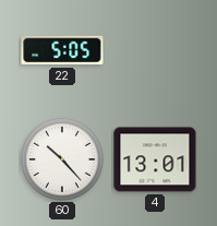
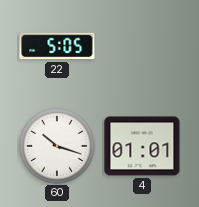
60: 10:23 -> 10:18
4: 13:01 -> 01:01
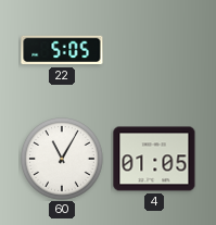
60: 10:18 -> 11:05
4: 01:01 -> 01:05
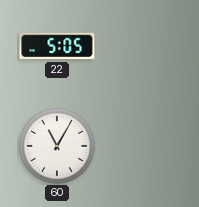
4: 01:05 -> none
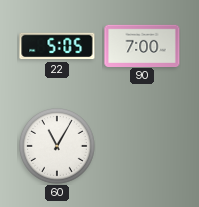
90: none -> 7:00
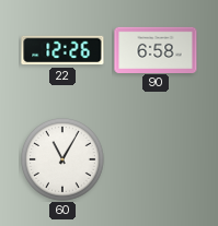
22: 5:05 -> 12:26
90: 7:00 -> 6:58
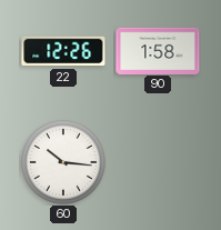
90: 6:58 -> 1:58
60: 11:05 -> 10:16
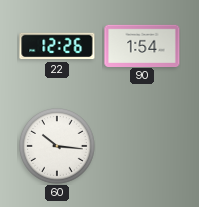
90: 1:58 -> 1:54
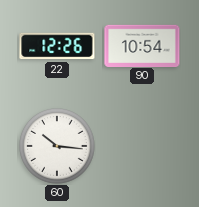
90: 1:54 -> 10:54
